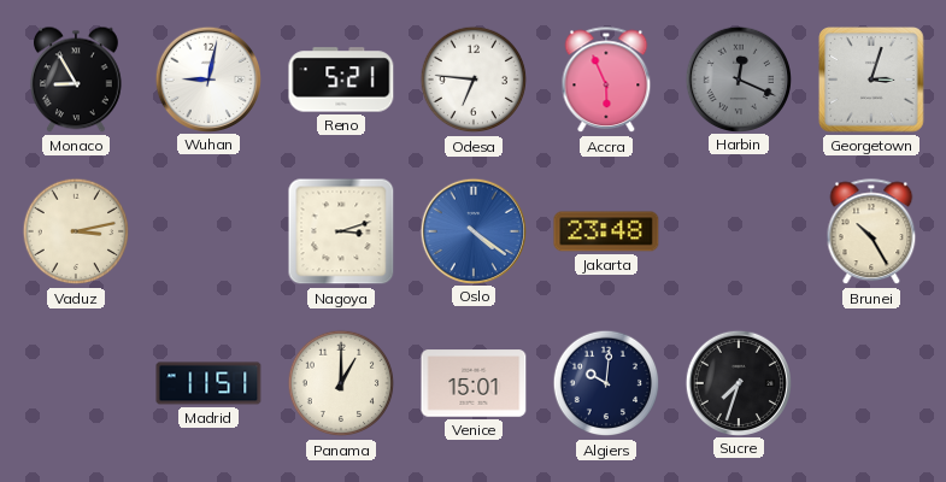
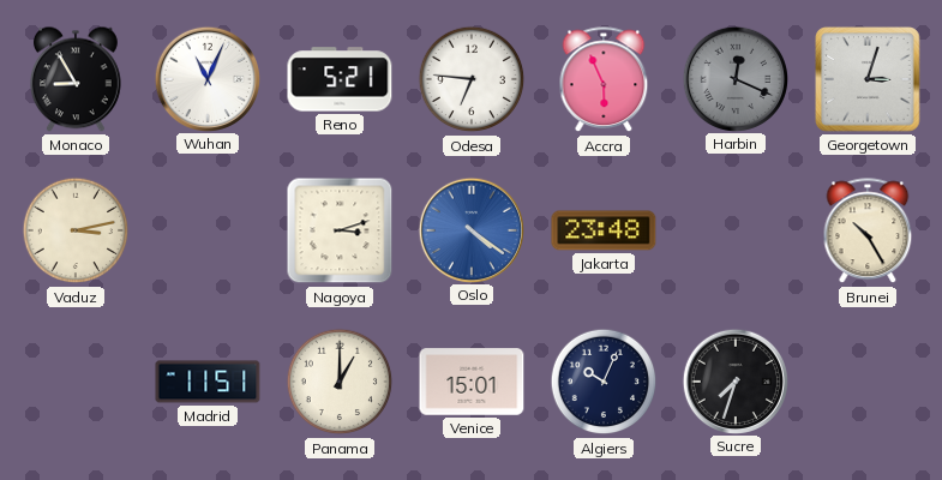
Wuhan: 9:02 -> 11:04
Algiers: 10:01 -> 10:04
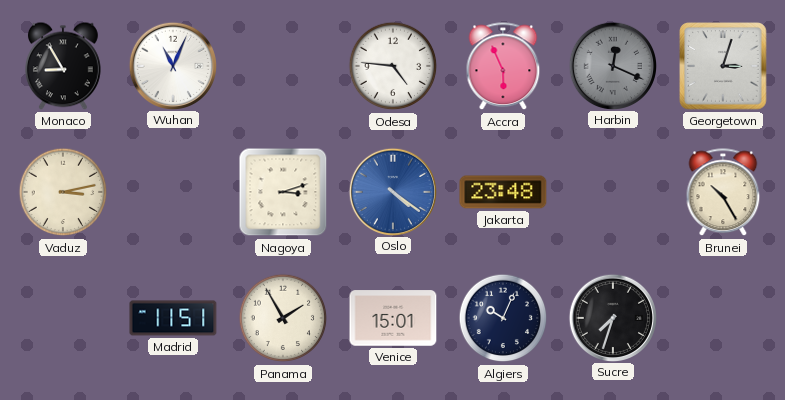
Reno: 5:21 -> none
Odesa: 6:46 -> 4:46
Panama: 1:00 -> 1:55
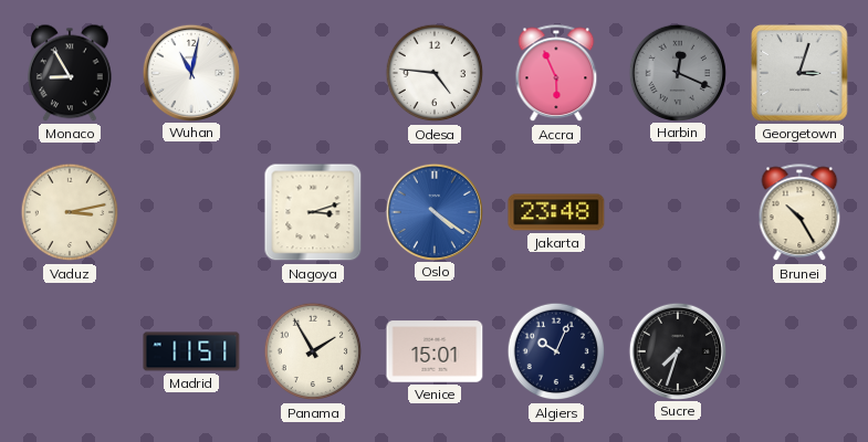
Wuhan: 11:04 -> 11:02
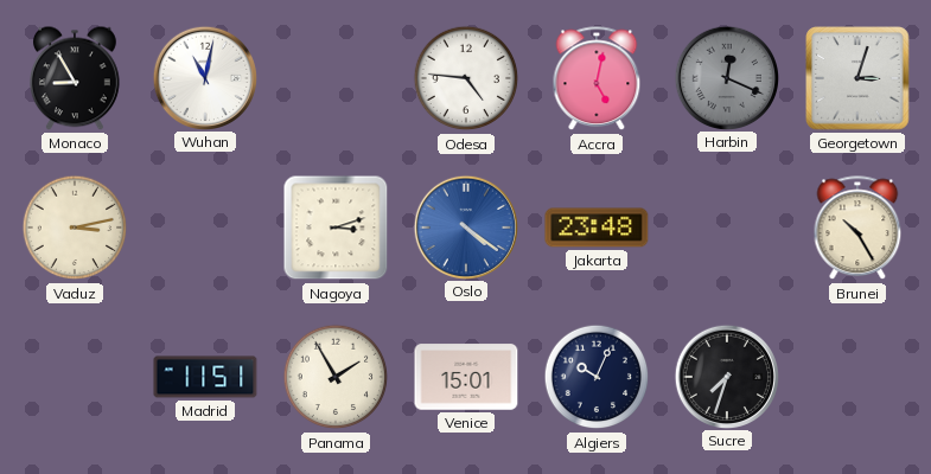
Accra: 5:56 -> 5:02
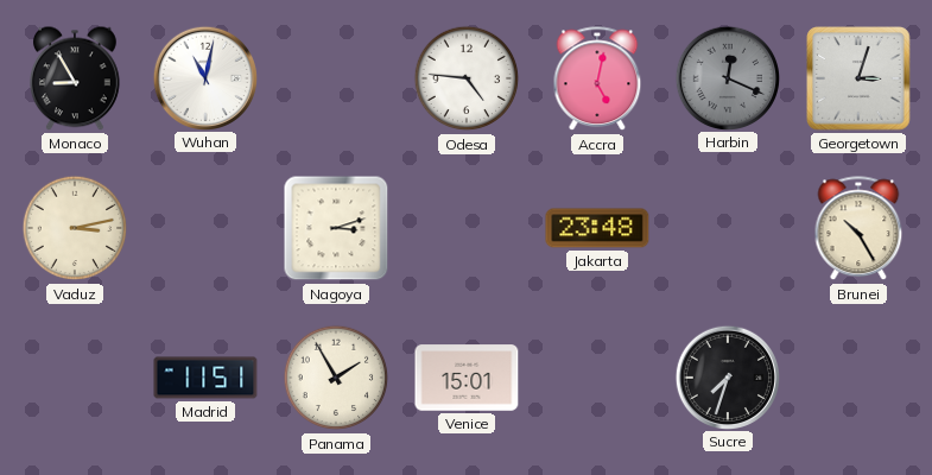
Oslo: 4:21 -> none
Algiers: 10:04 -> none
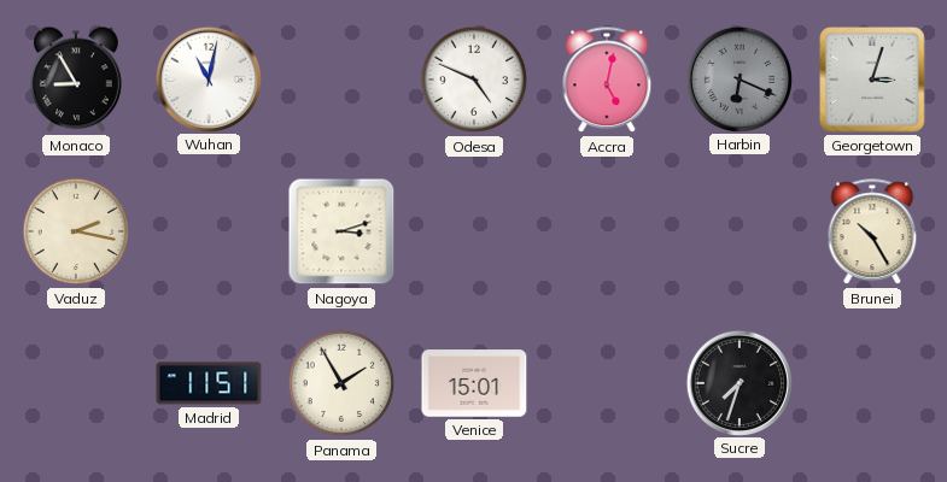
Odesa: 4:46 -> 4:49
Harbin: 12:19 -> 6:19
Vaduz: 3:13 -> 2:17
Jakarta: 23:48 -> none
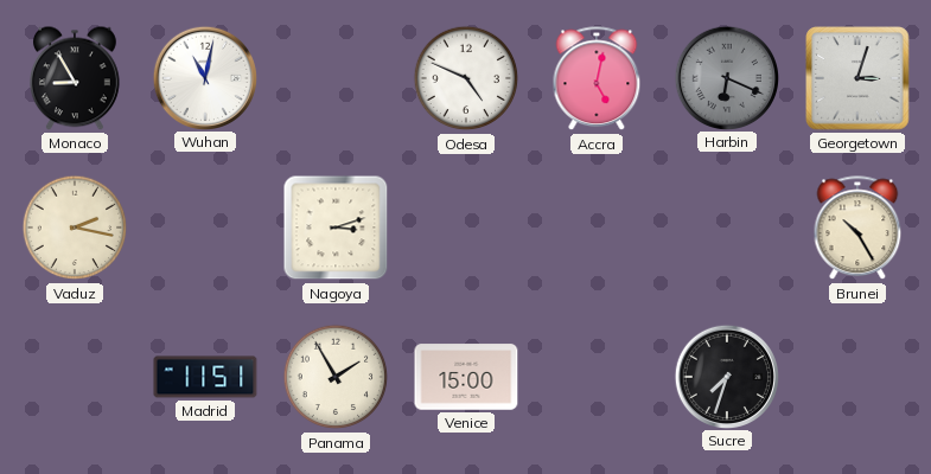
Venice: 15:01 -> 15:00
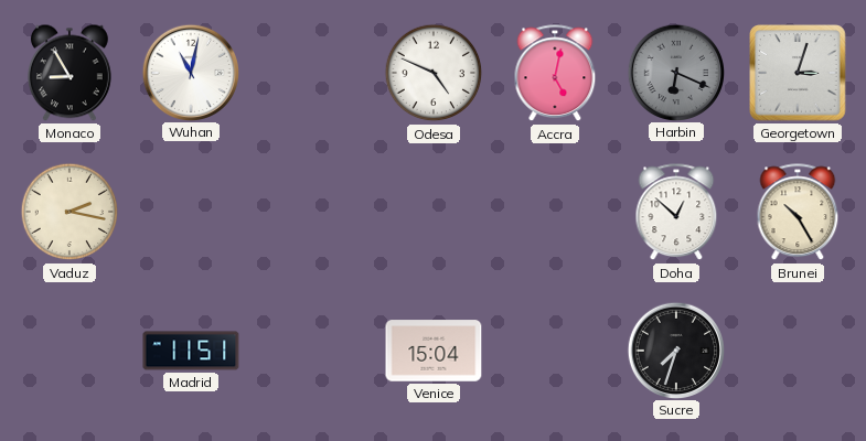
Nagoya: 3:12 -> none
Doha: none -> 12:52
Panama: 1:55 -> none
Venice: 15:00 -> 15:04
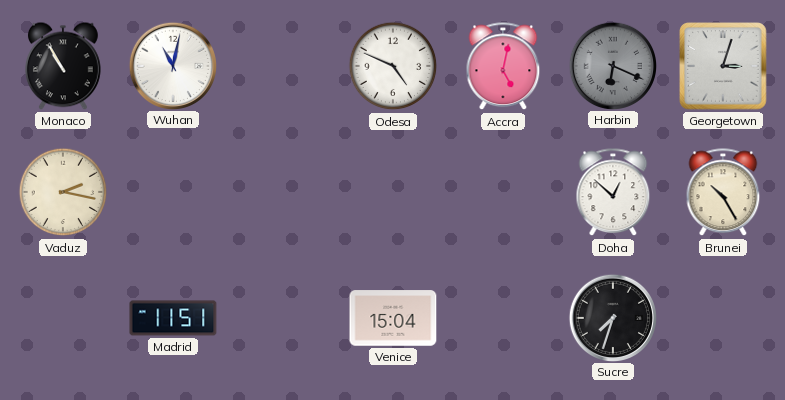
Monaco: 8:55 -> 10:55
